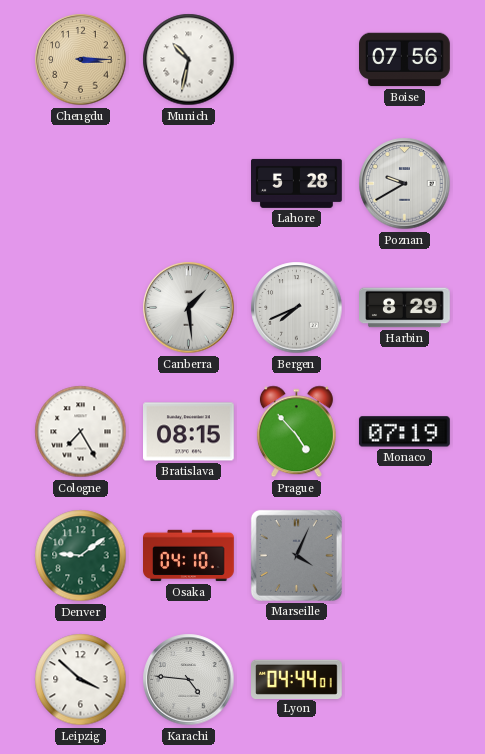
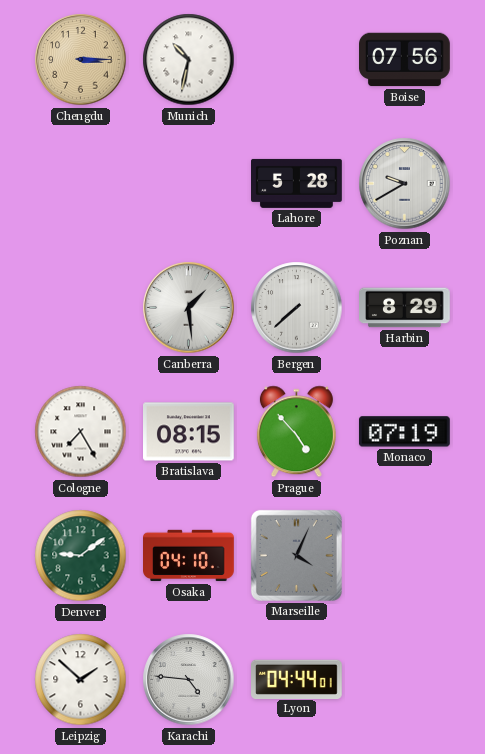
Bergen: 7:41 -> 7:38
Leipzig: 3:52 -> 1:52
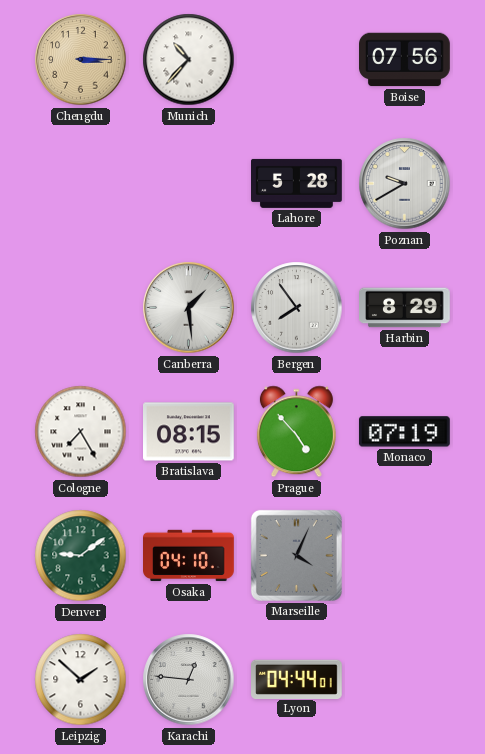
Munich: 10:32 -> 10:37
Bergen: 7:38 -> 7:54
Karachi: 4:46 -> 12:46
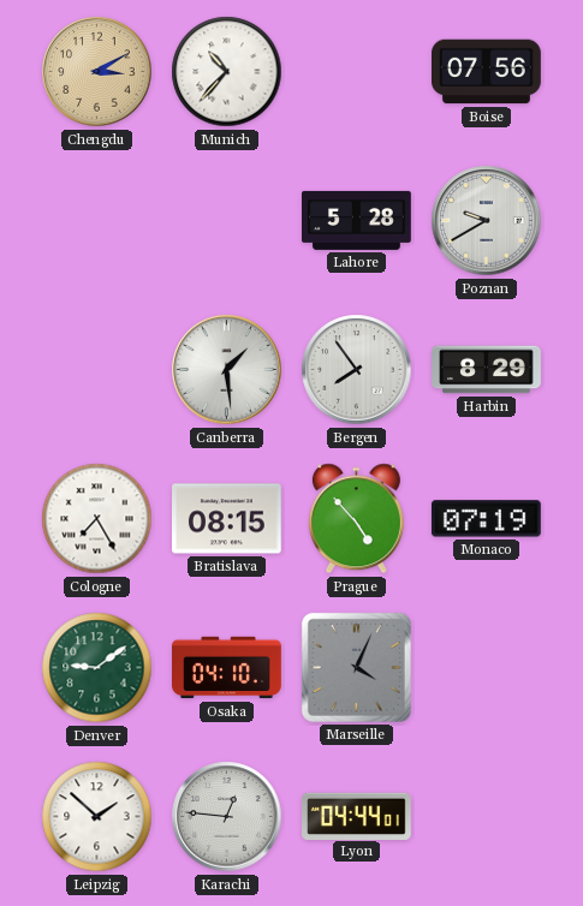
Chengdu: 3:15 -> 3:10
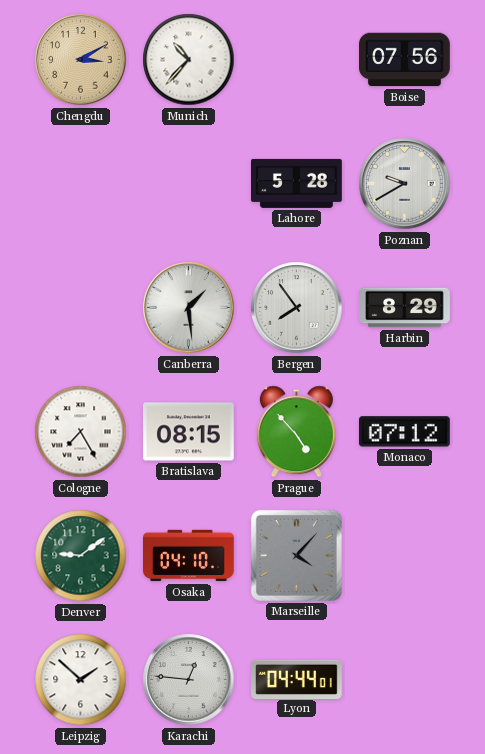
Monaco: 07:19 -> 07:12
Marseille: 4:04 -> 4:07
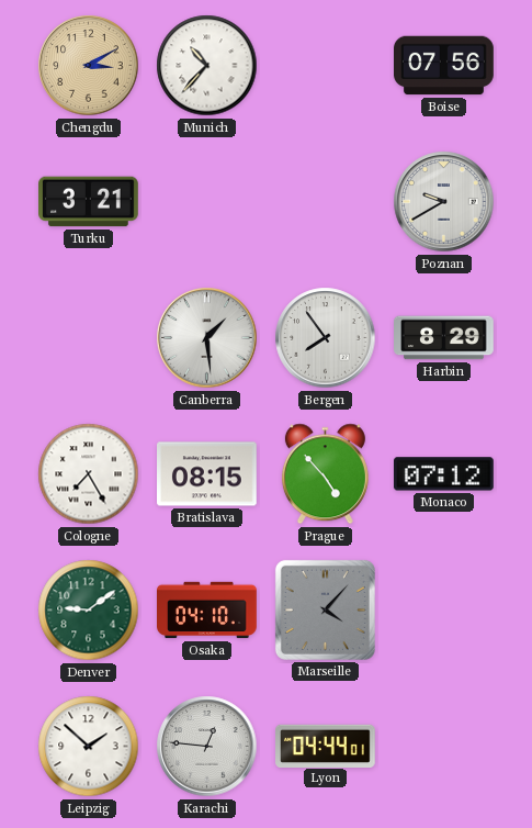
Turku: none -> 3:21
Lahore: 5:28 -> none
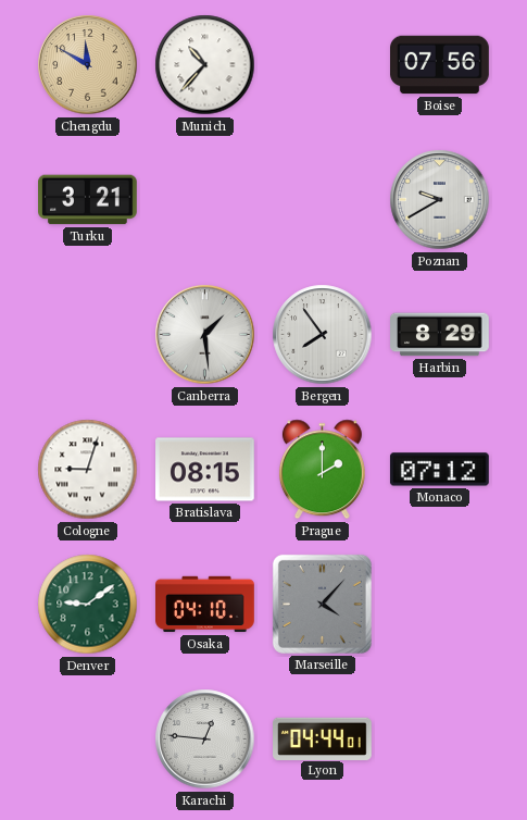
Chengdu: 3:10 -> 11:50
Cologne: 7:25 -> 9:03
Prague: 4:53 -> 2:00
Leipzig: 1:52 -> none
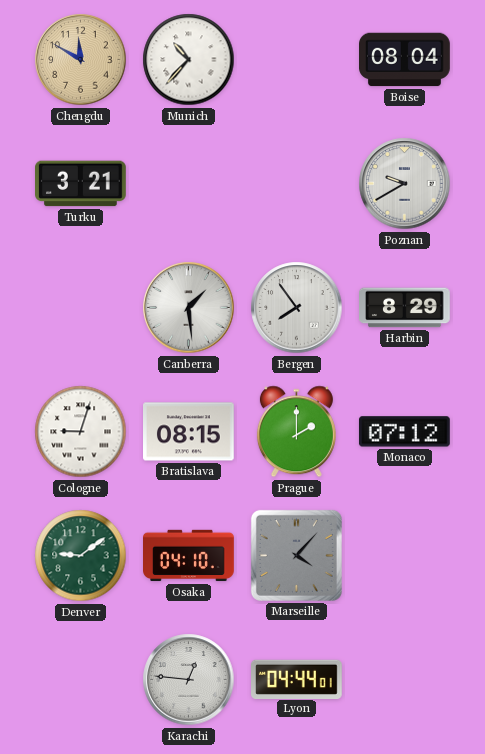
Boise: 07:56 -> 08:04
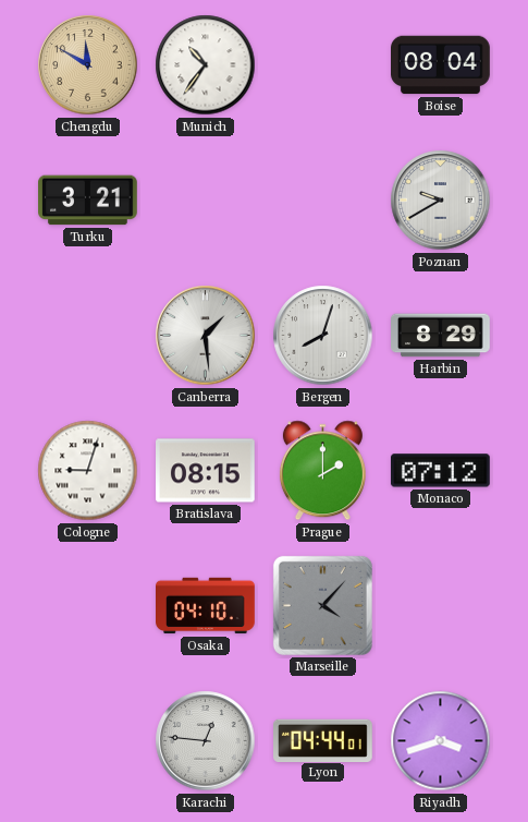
Munich: 10:37 -> 10:36
Bergen: 7:54 -> 8:03
Denver: 9:09 -> none
Riyadh: none -> 3:42
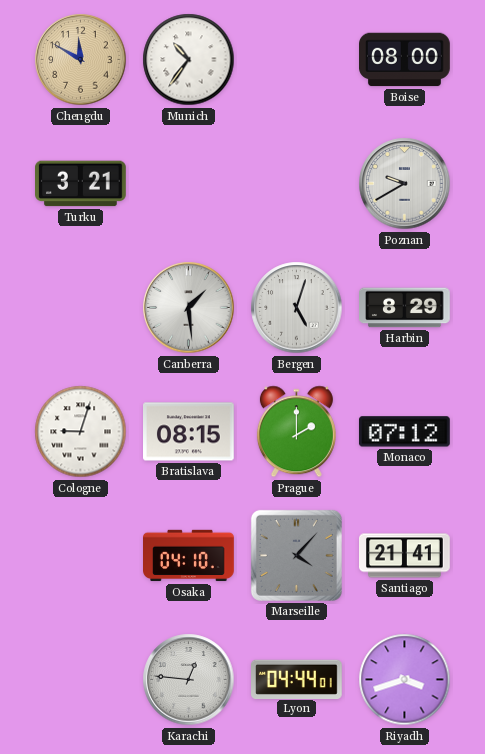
Boise: 08:04 -> 08:00
Bergen: 8:03 -> 5:03
Santiago: none -> 21:41
